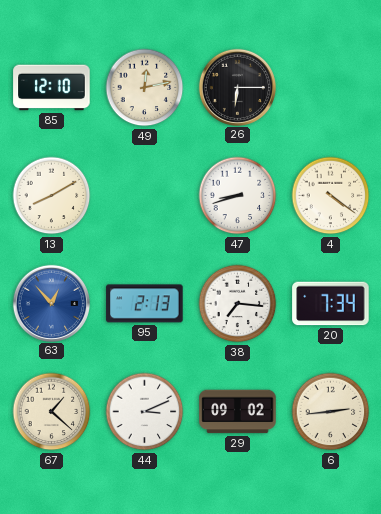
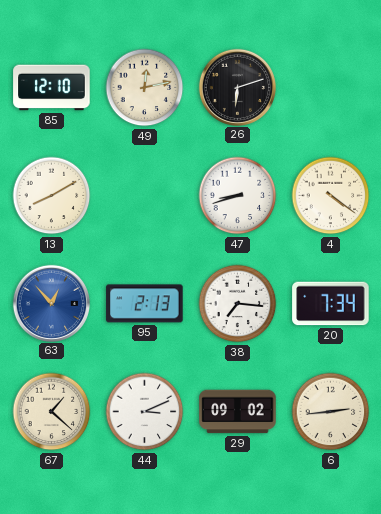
26: 6:15 -> 6:12
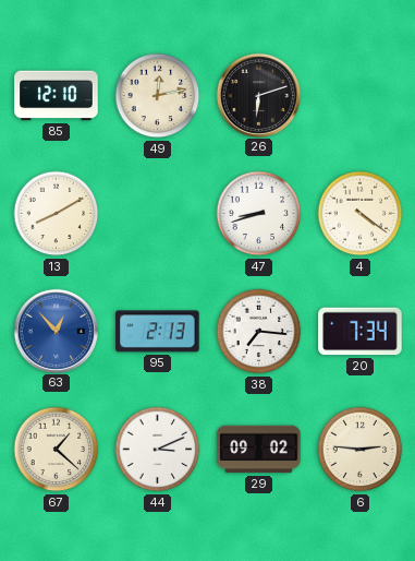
6: 2:44 -> 2:46
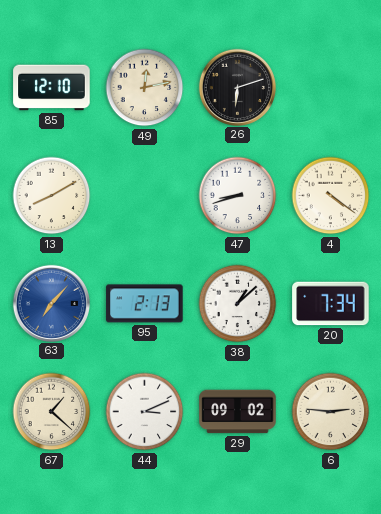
63: 12:53 -> 7:07
38: 7:16 -> 1:08
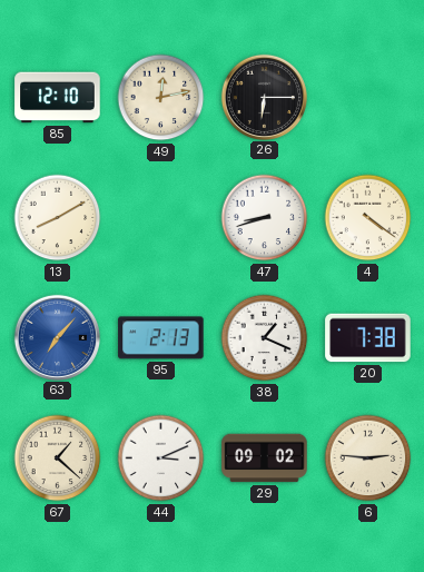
26: 6:12 -> 6:15
38: 1:08 -> 1:19
20: 7:34 -> 7:38
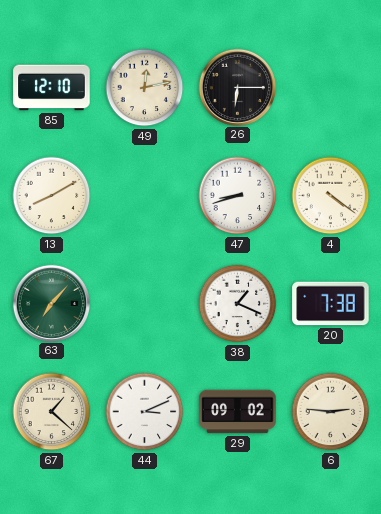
63 dial: blue -> green
95: 2:13 -> none
